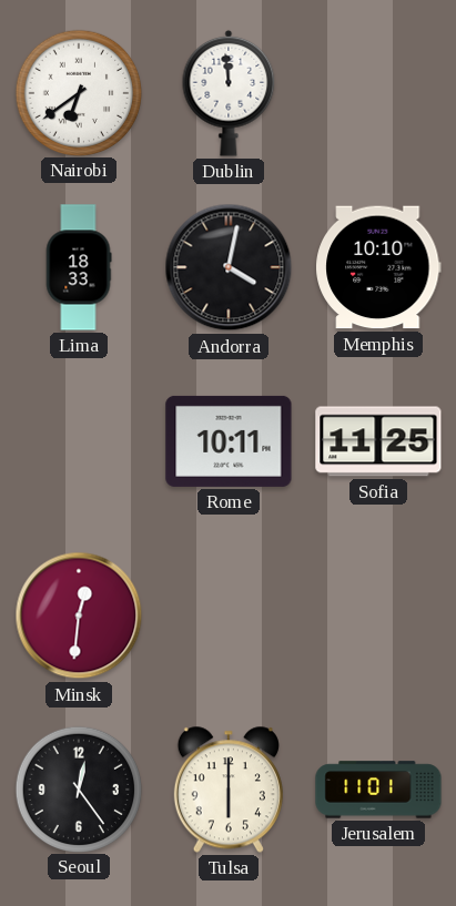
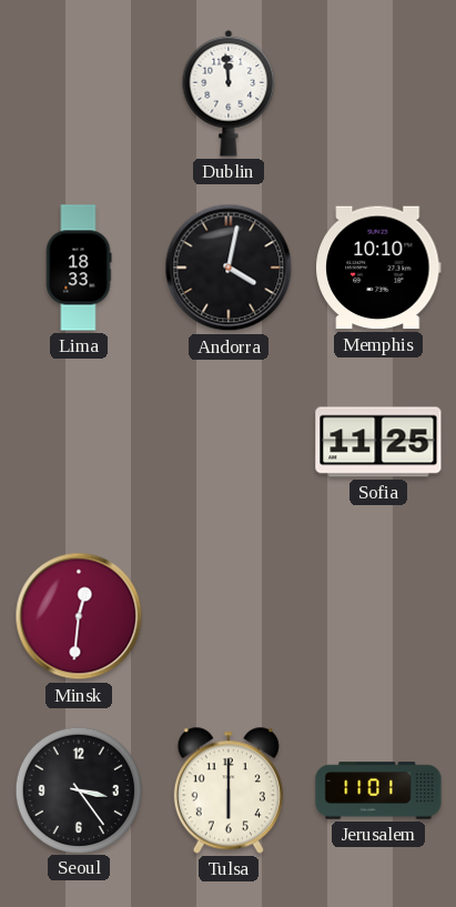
Nairobi: 6:39 -> none
Rome: 10:11 -> none
Seoul: 12:24 -> 3:24
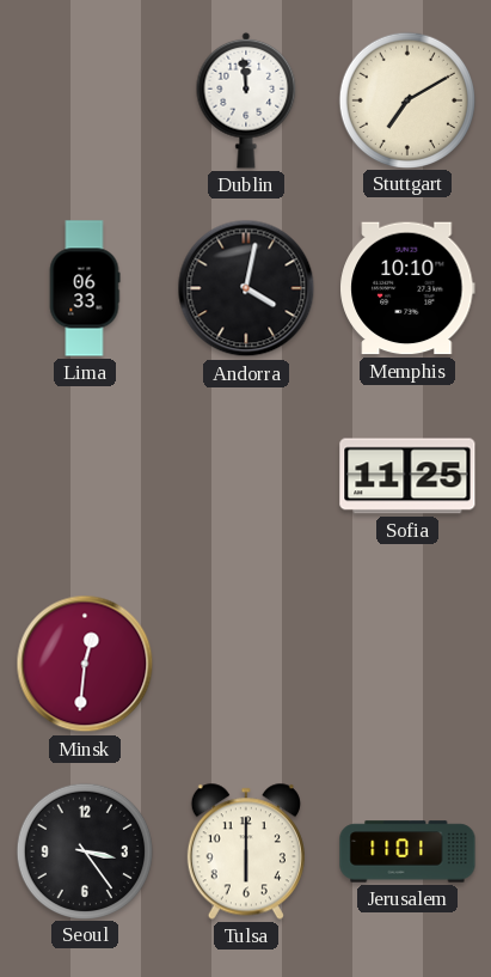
Stuttgart: none -> 7:10
Lima: 18:33 -> 06:33
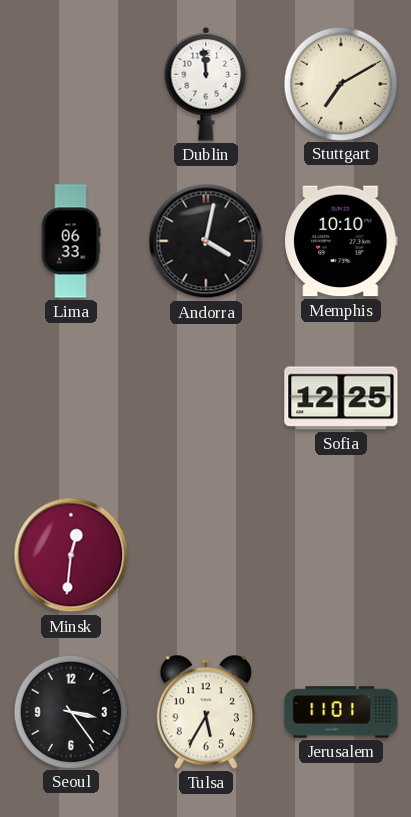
Sofia: 11:25 -> 12:25
Tulsa: 6:00 -> 5:35
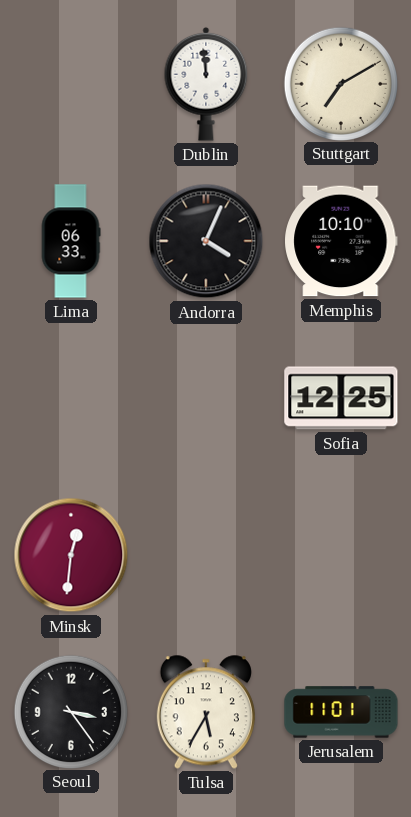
Andorra: 4:02 -> 4:04
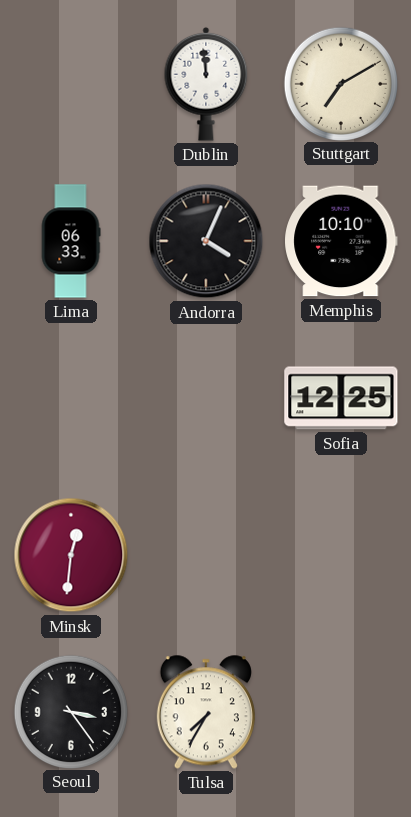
Tulsa: 5:35 -> 7:35
Jerusalem: 11:01 -> none
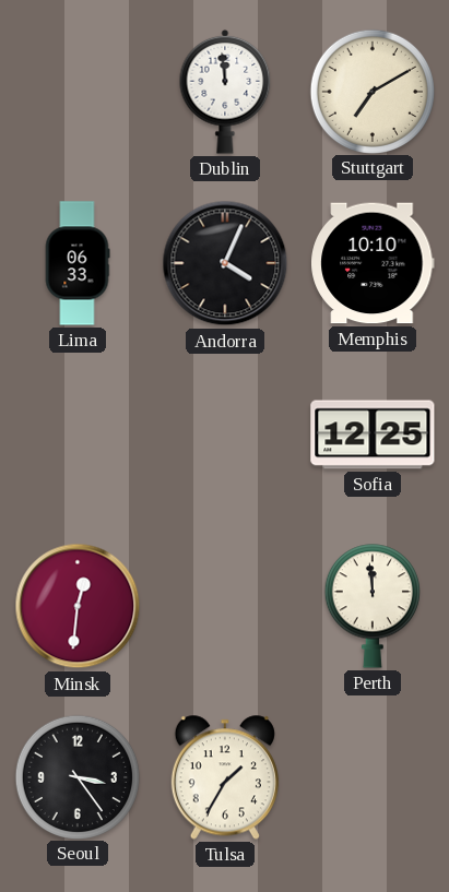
Perth: none -> 11:59
Tulsa: 7:35 -> 1:35
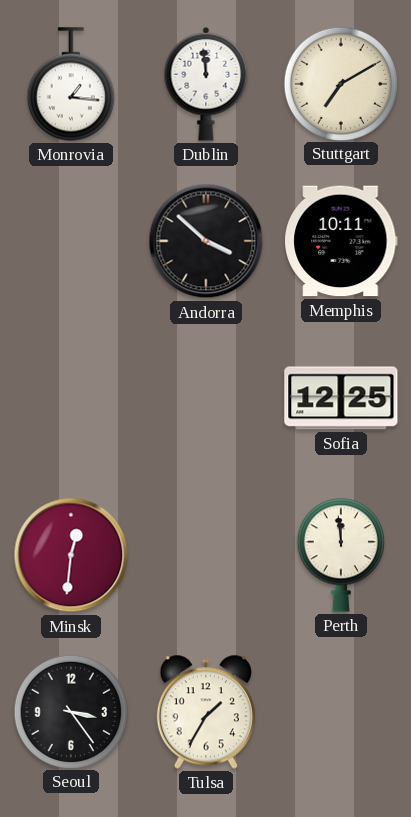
Monrovia: none -> 1:16
Lima: 06:33 -> none
Andorra: 4:04 -> 3:52
Memphis: 10:10 -> 10:11
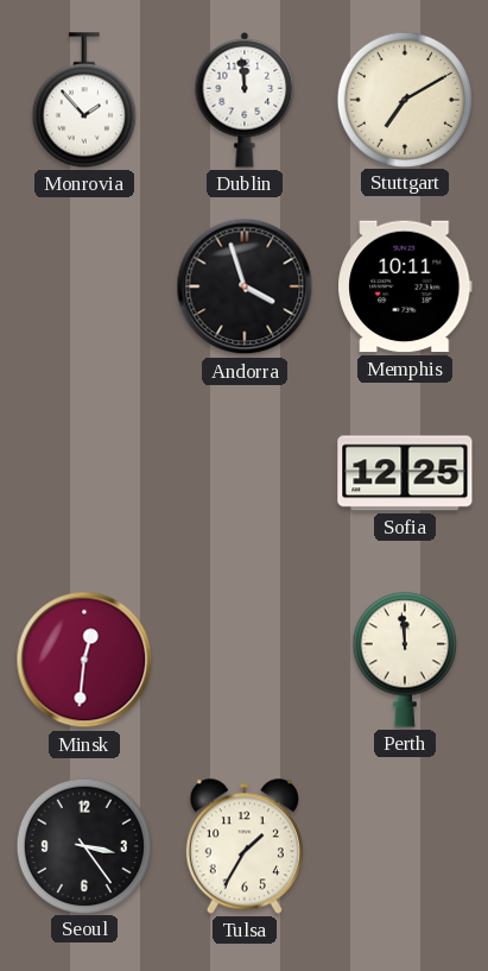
Monrovia: 1:16 -> 1:53
Andorra: 3:52 -> 3:57
